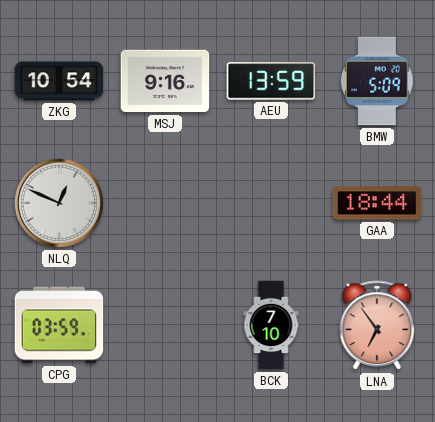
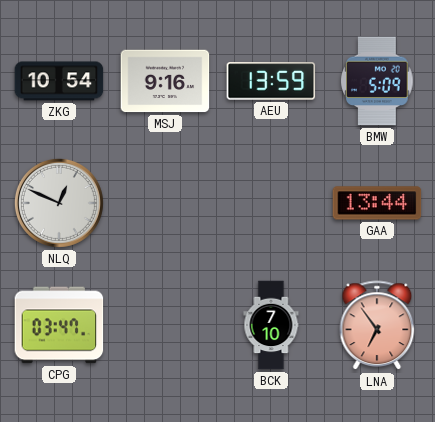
GAA: 18:44 -> 13:44
CPG: 03:59 -> 03:47
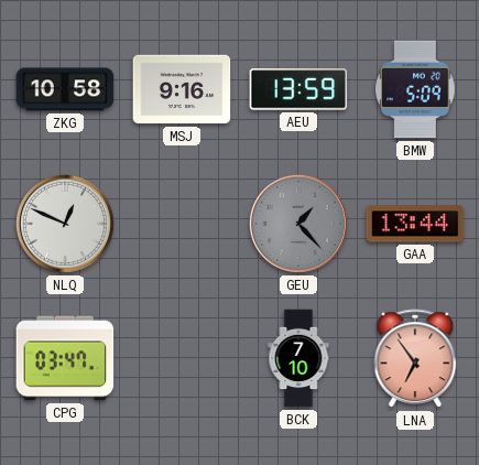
ZKG: 10:54 -> 10:58
GEU: none -> 1:23
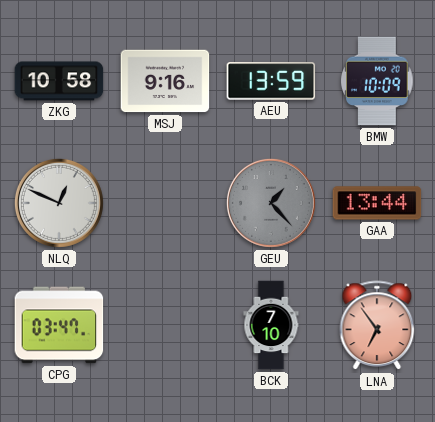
BMW: 5:09 -> 10:09
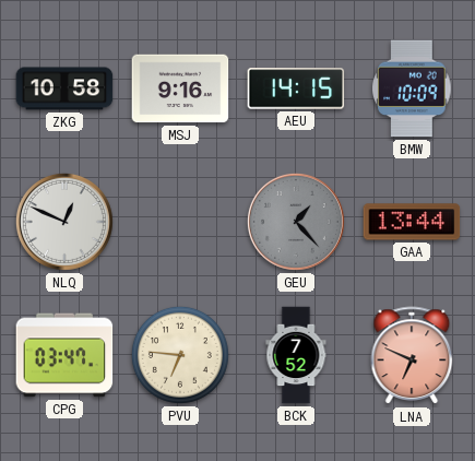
AEU: 13:59 -> 14:15
PVU: none -> 6:46
BCK: 7:10 -> 7:52
LNA: 6:54 -> 6:49
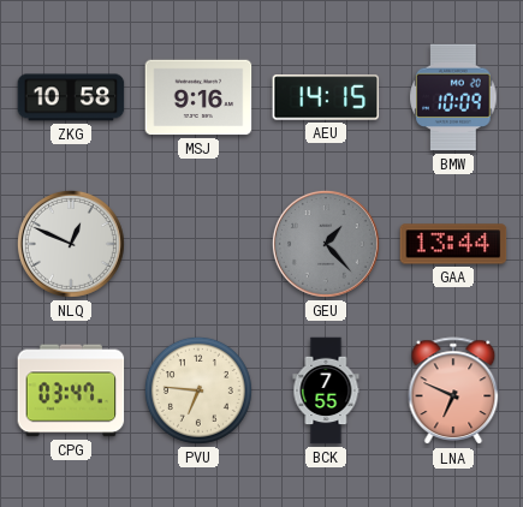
BCK: 7:52 -> 7:55
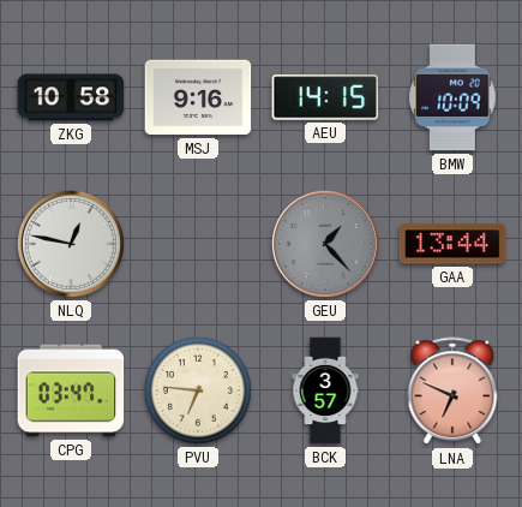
NLQ: 12:49 -> 12:47
BCK: 7:55 -> 3:57
